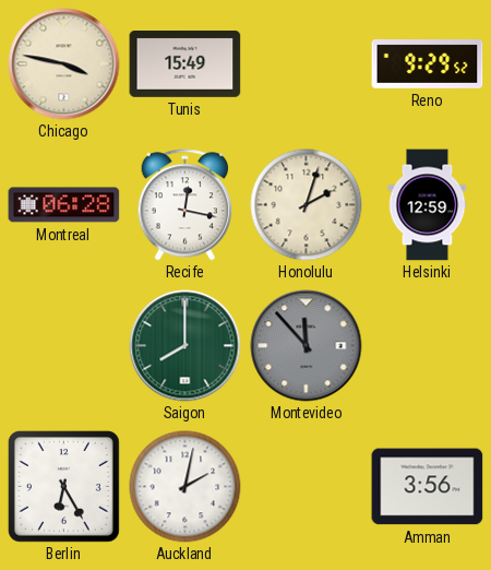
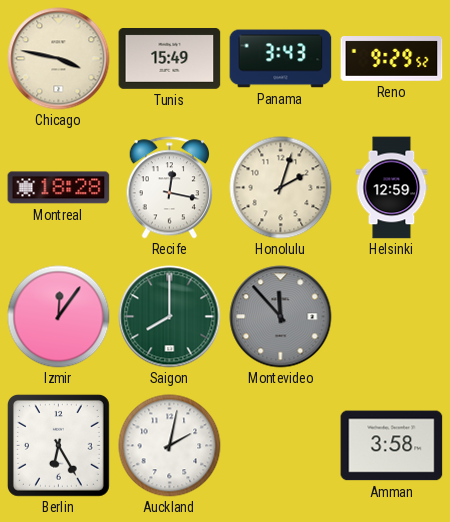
Panama: none -> 3:43
Montreal: 06:28 -> 18:28
Izmir: none -> 12:06
Amman: 3:56 -> 3:58
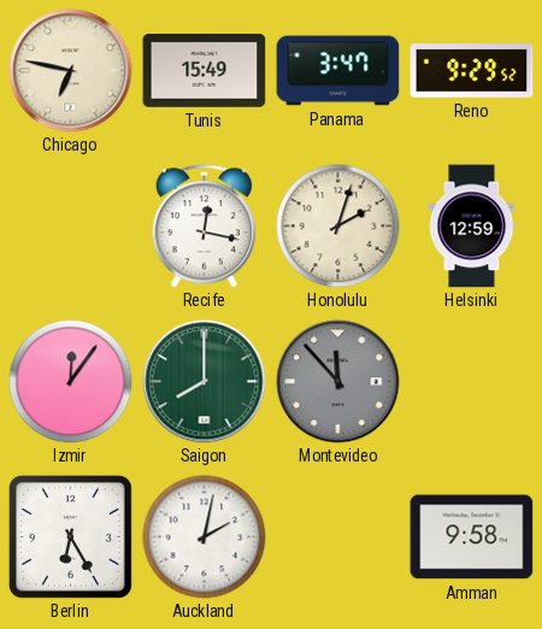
Chicago: 3:47 -> 6:47
Panama: 3:43 -> 3:47
Montreal: 18:28 -> none
Amman: 3:58 -> 9:58
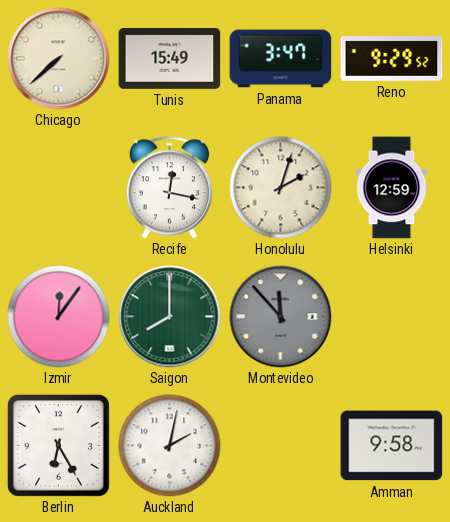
Chicago: 6:47 -> 7:38
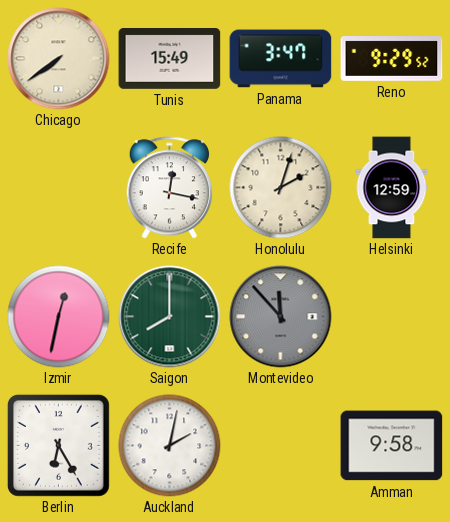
Chicago: 7:38 -> 7:39
Izmir: 12:06 -> 12:32
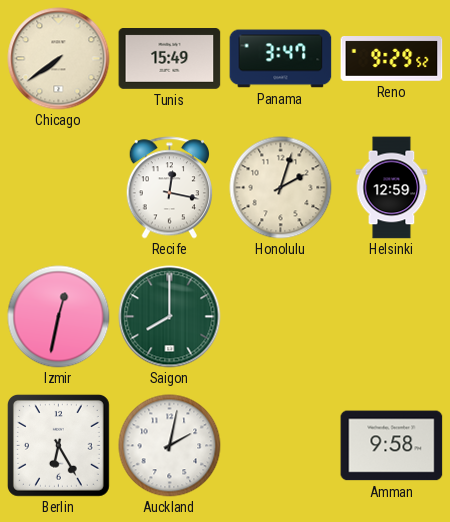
Montevideo: 11:53 -> none
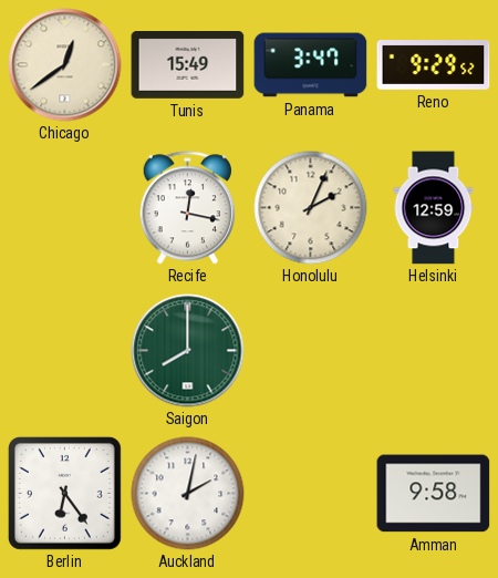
Chicago: 7:39 -> 12:39
Honolulu: 2:03 -> 2:04
Izmir: 12:32 -> none
Berlin: 6:25 -> 6:24
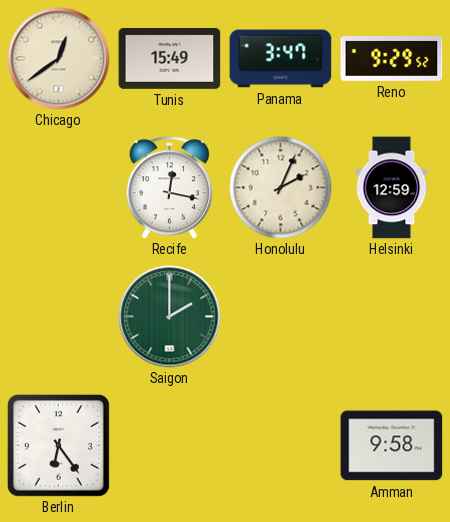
Saigon: 8:00 -> 2:00
Auckland: 2:02 -> none
